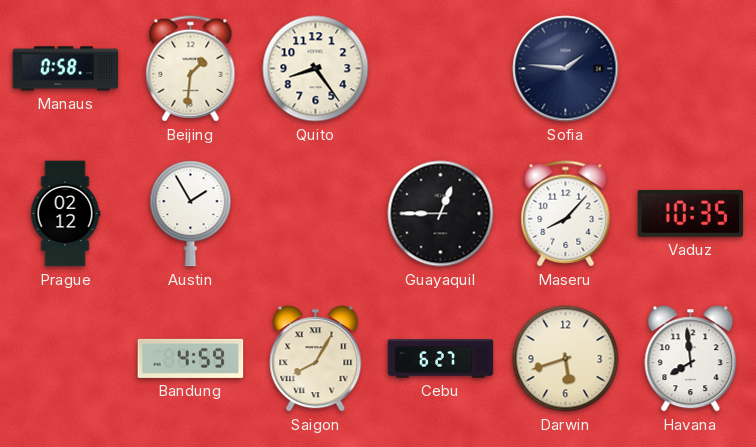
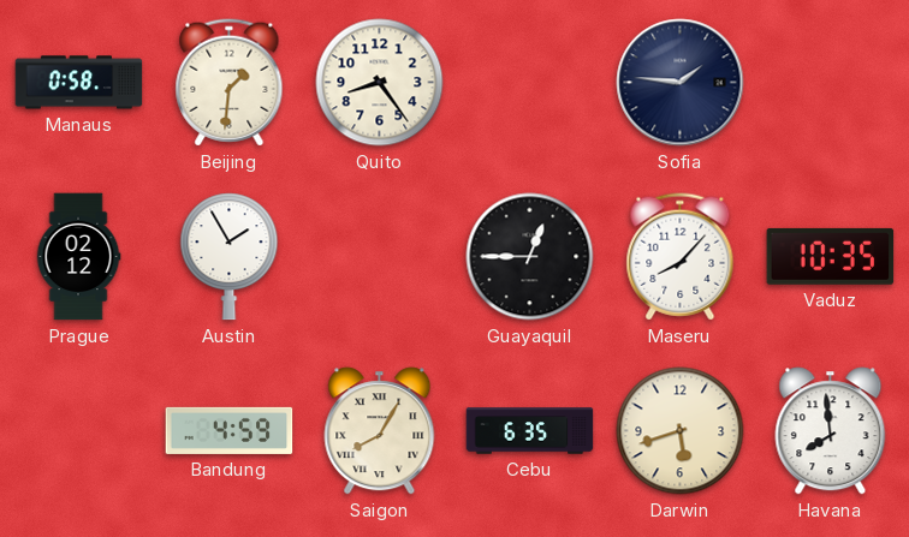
Cebu: 6:27 -> 6:35
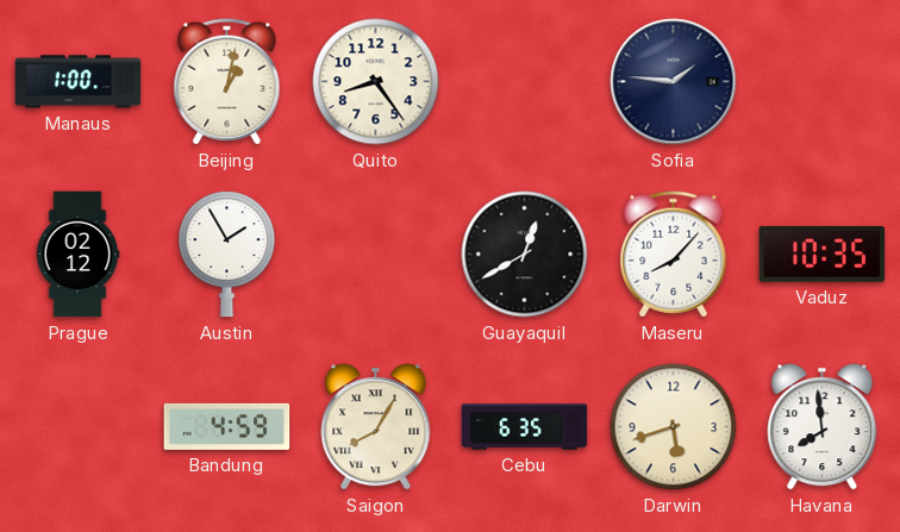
Manaus: 0:58 -> 1:00
Beijing: 1:31 -> 1:02
Guayaquil: 12:45 -> 12:40
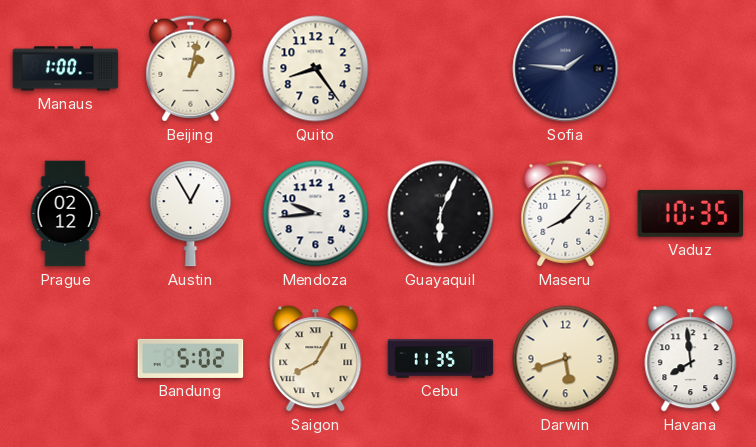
Austin: 1:55 -> 12:55
Mendoza: none -> 9:44
Guayaquil: 12:40 -> 6:04
Bandung: 4:59 -> 5:02
Cebu: 6:35 -> 11:35
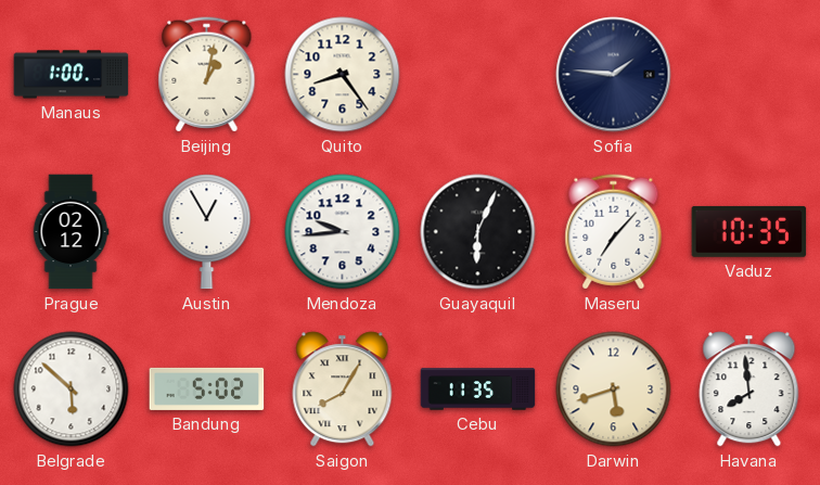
Maseru: 8:07 -> 7:07
Belgrade: none -> 5:52
